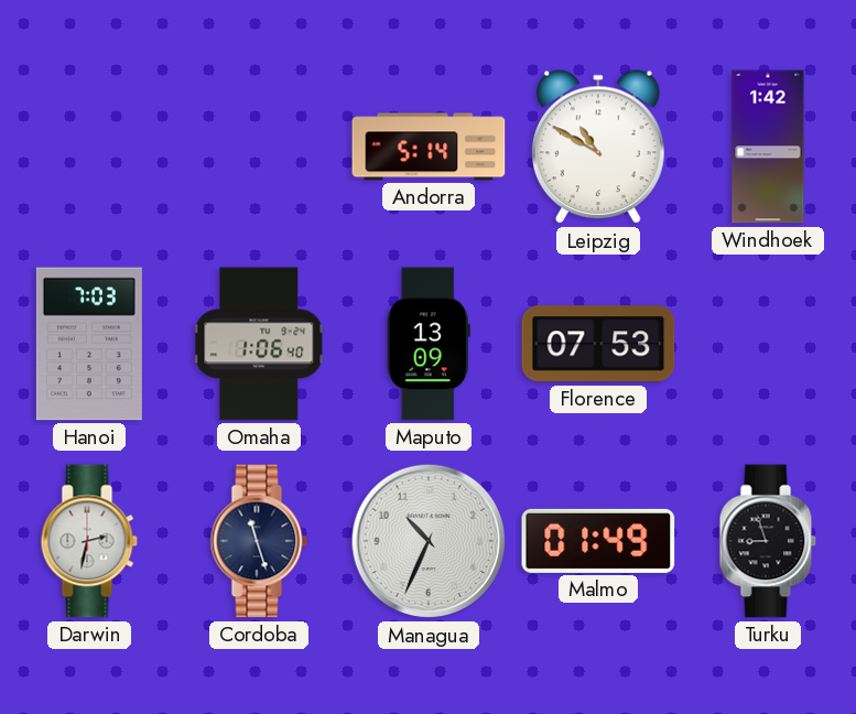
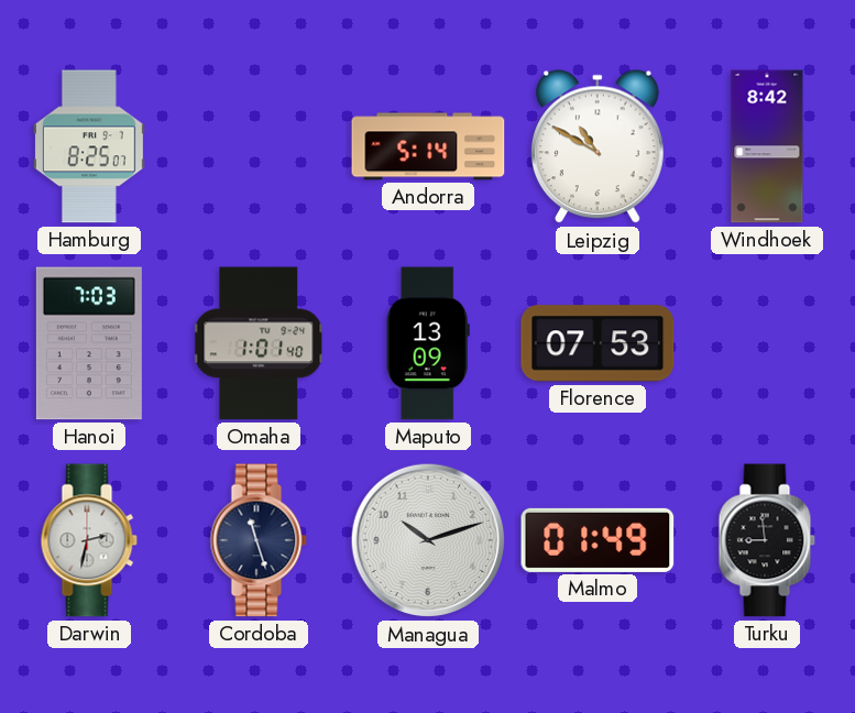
Hamburg: none -> 8:25
Windhoek: 1:42 -> 8:42
Omaha: 1:06 -> 1:01
Managua: 10:34 -> 10:12
Turku: 8:57 -> 8:59
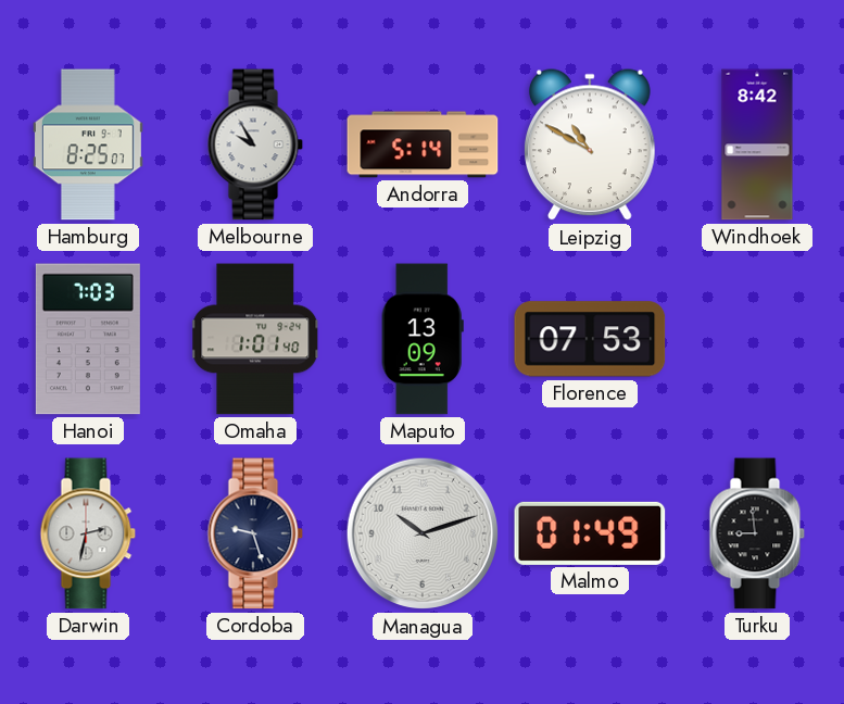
Melbourne: none -> 9:55
Cordoba: 11:27 -> 9:27
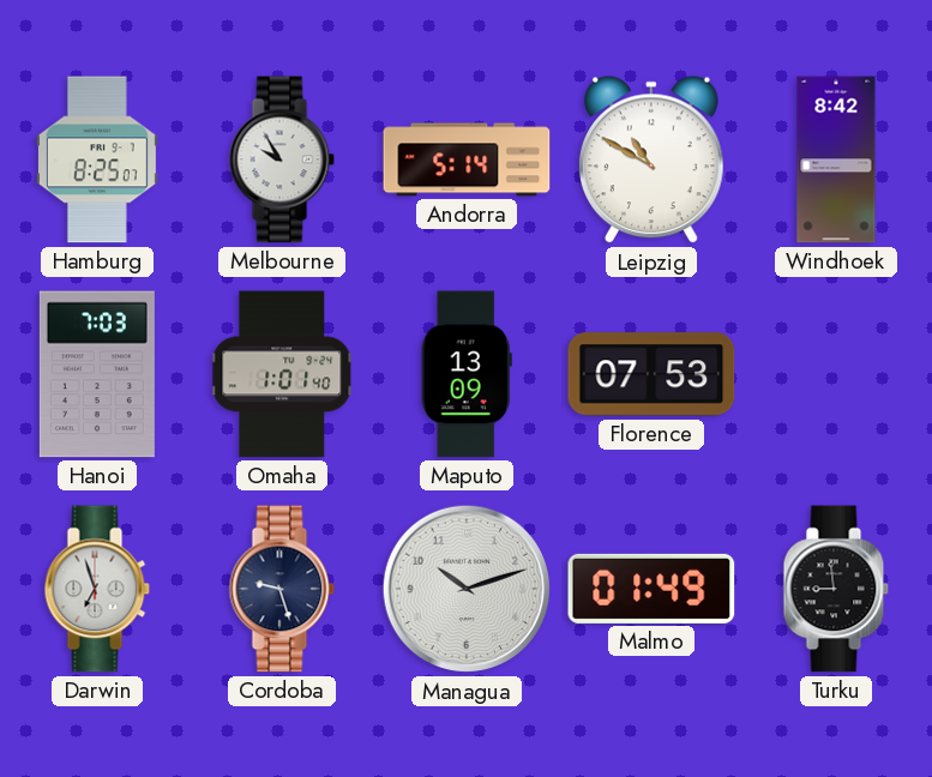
Darwin: 2:32 -> 6:57
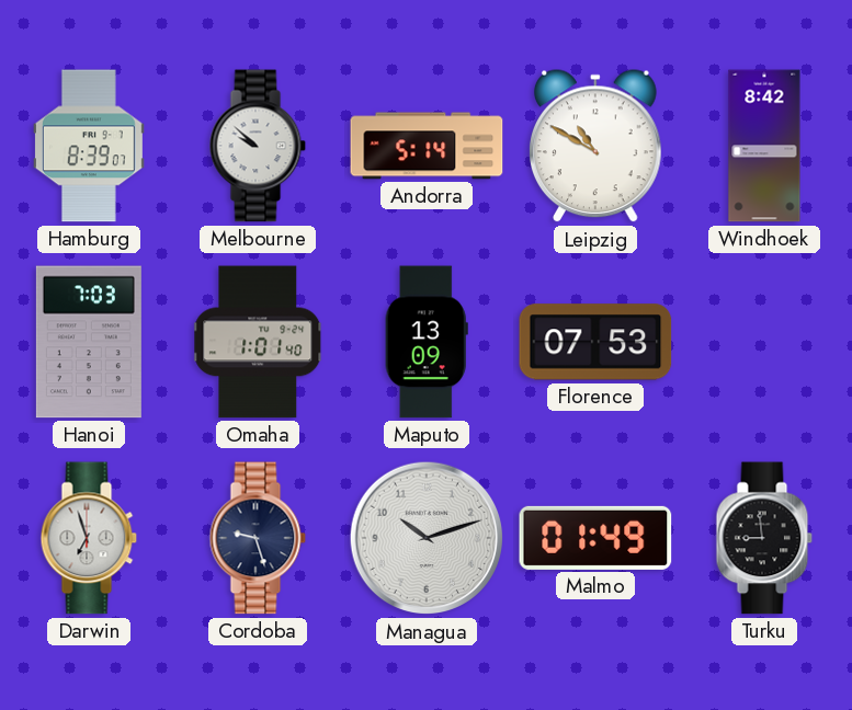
Hamburg: 8:25 -> 8:39
Melbourne: 9:55 -> 9:52
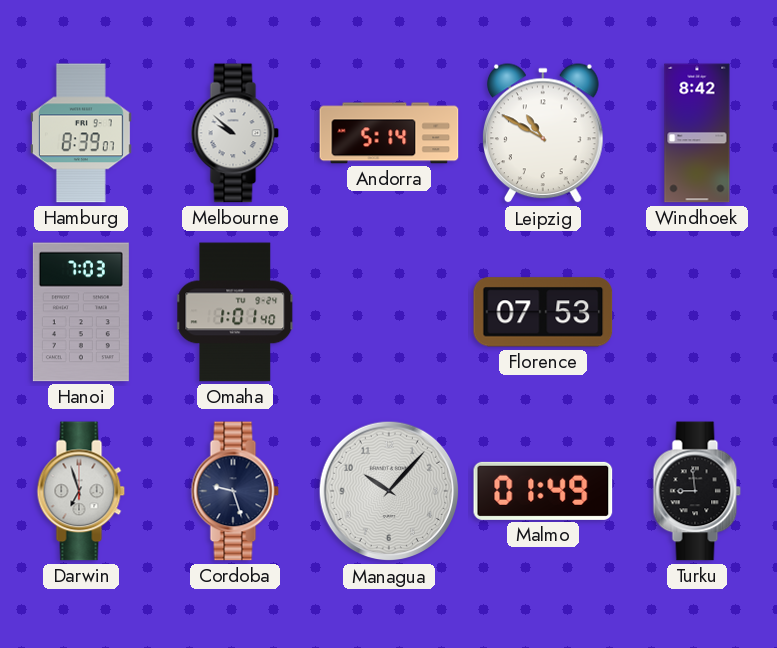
Maputo: 13:09 -> none
Managua: 10:12 -> 10:07
